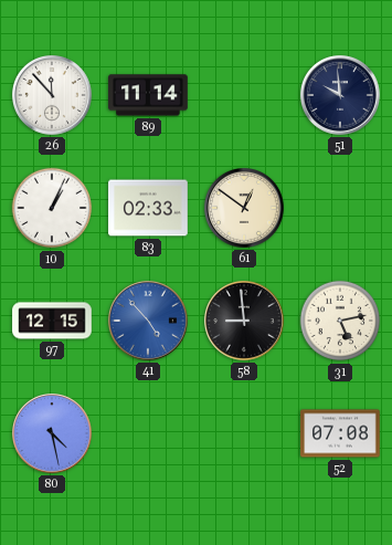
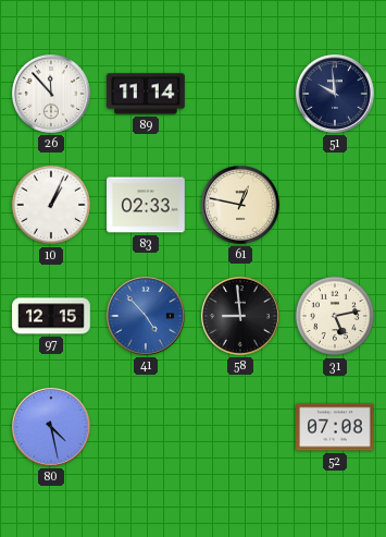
61: 12:51 -> 12:47
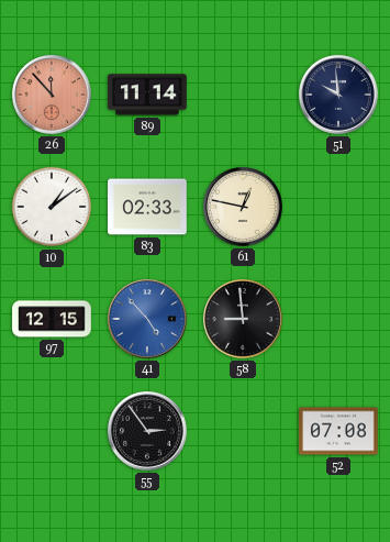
26 dial: white -> salmon
10: 1:04 -> 1:09
31: 5:13 -> none
80: 4:28 -> none
55: none -> 2:54
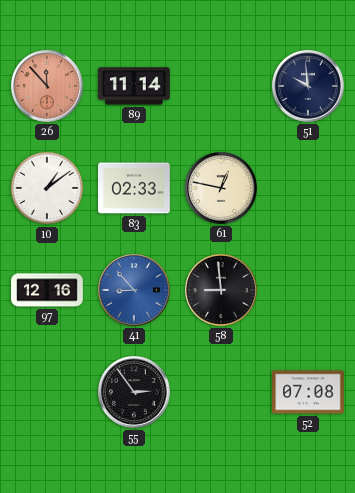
97: 12:15 -> 12:16
41: 4:53 -> 8:53
